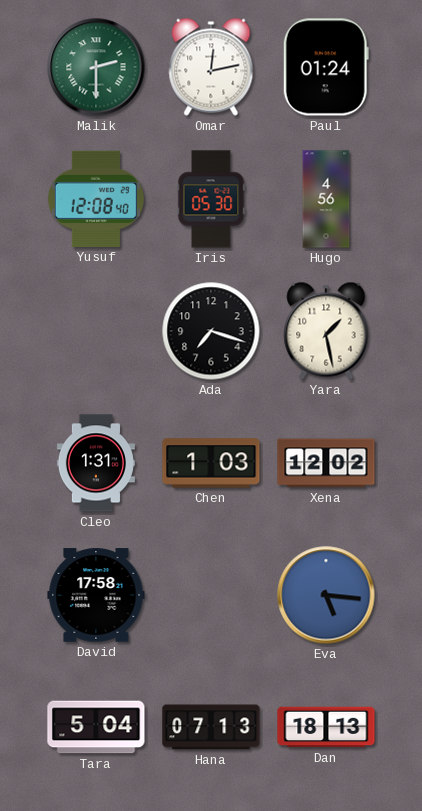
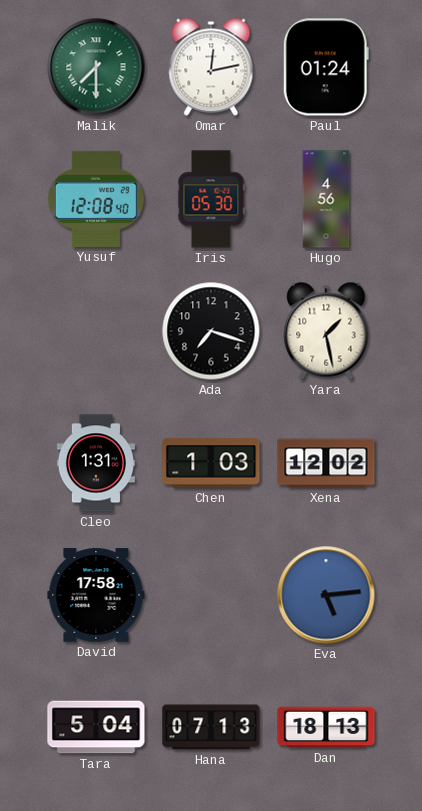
Malik: 2:30 -> 7:30
Eva: 5:16 -> 5:14
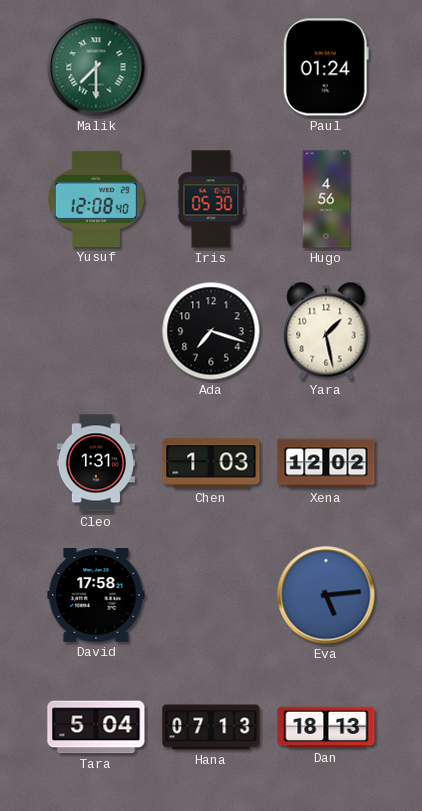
Omar: 12:13 -> none
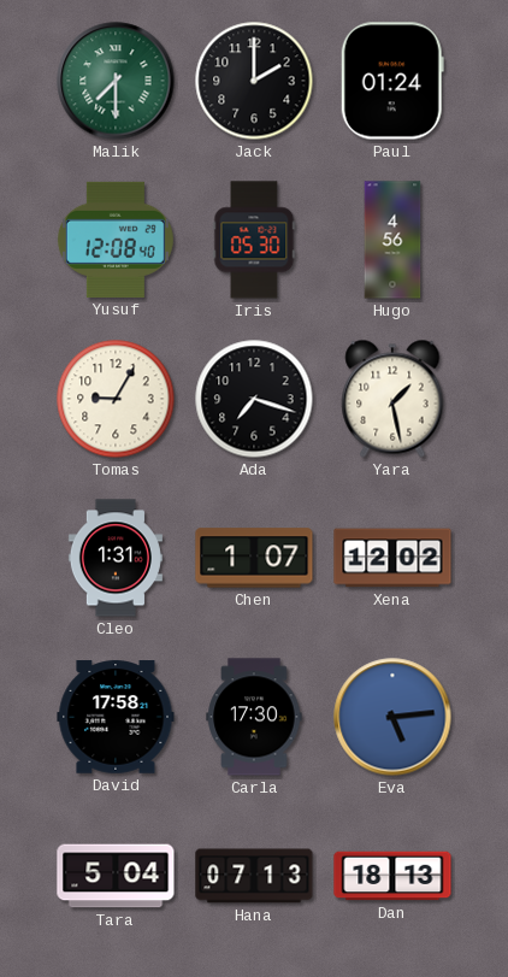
Jack: none -> 2:00
Tomas: none -> 9:05
Chen: 1:03 -> 1:07
Carla: none -> 17:30
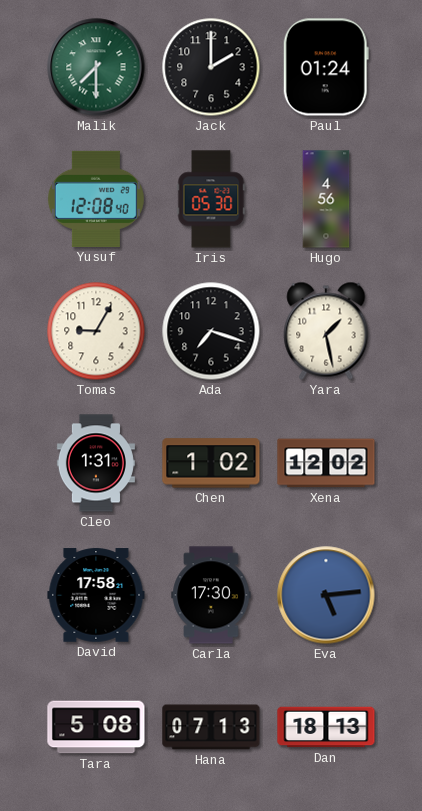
Chen: 1:07 -> 1:02
Tara: 5:04 -> 5:08
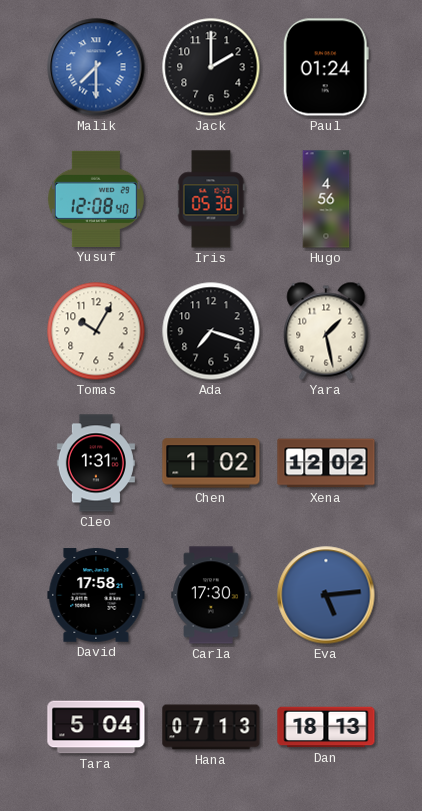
Malik dial: green -> blue
Tomas: 9:05 -> 10:05
Tara: 5:08 -> 5:04
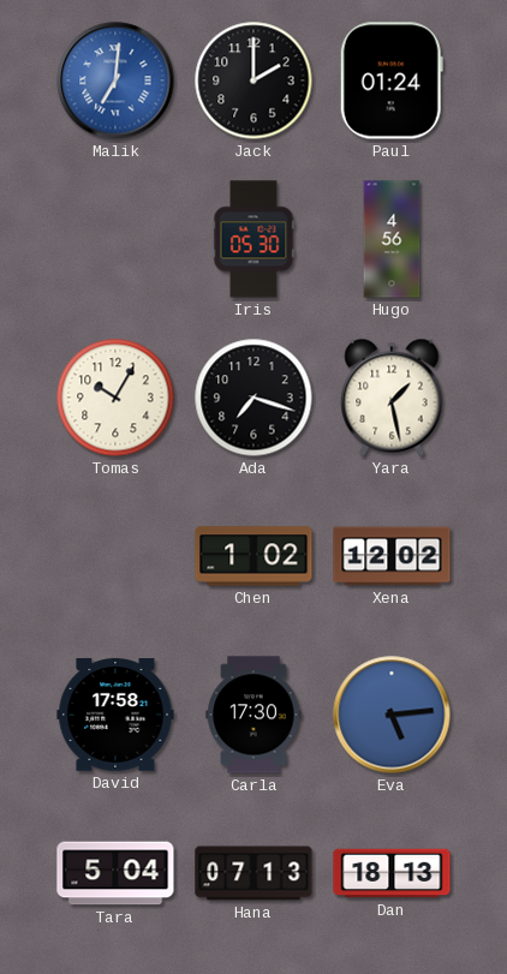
Malik: 7:30 -> 7:01
Yusuf: 12:08 -> none
Cleo: 1:31 -> none
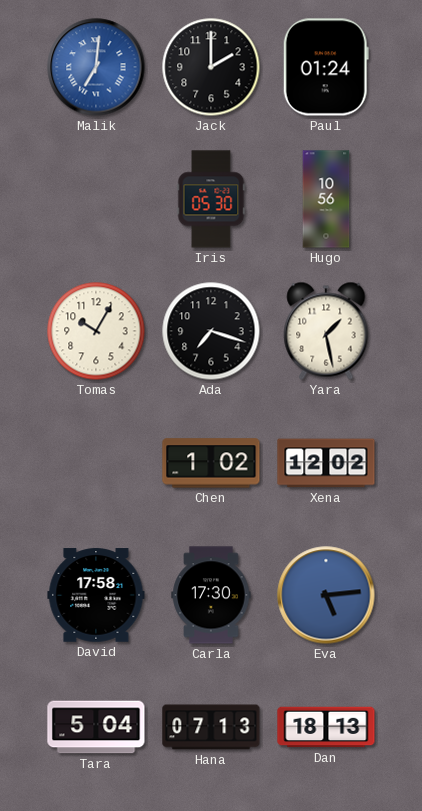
Hugo: 4:56 -> 10:56
